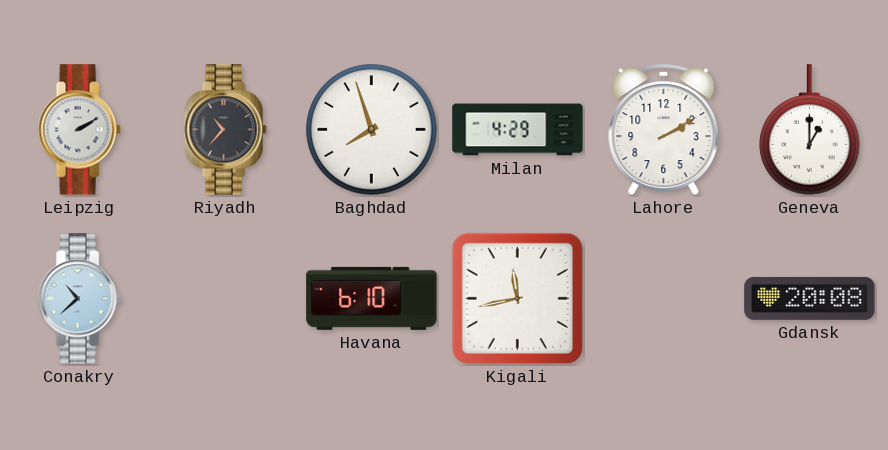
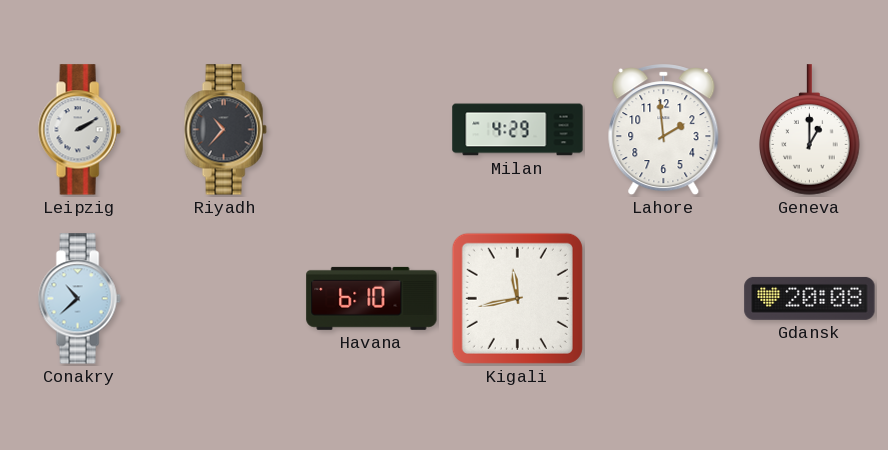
Baghdad: 7:57 -> none
Lahore: 2:10 -> 1:59
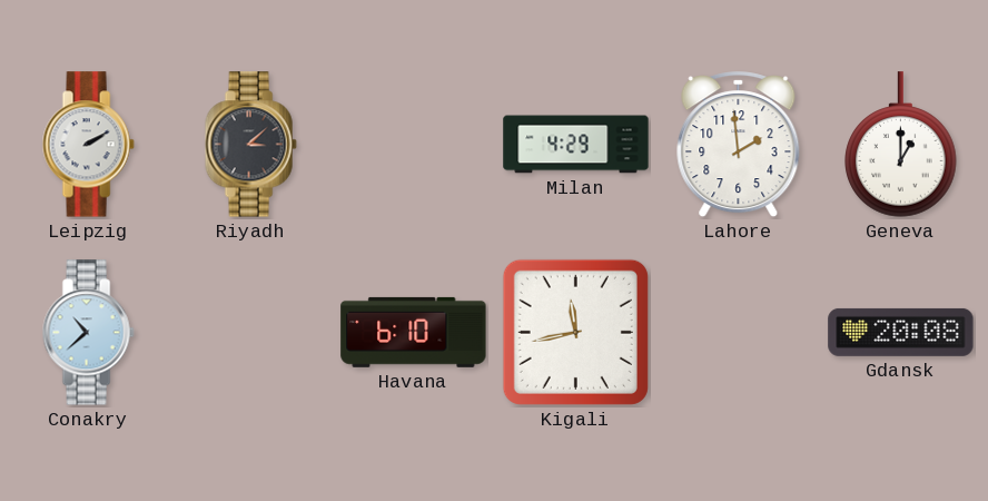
Riyadh: 10:37 -> 3:08
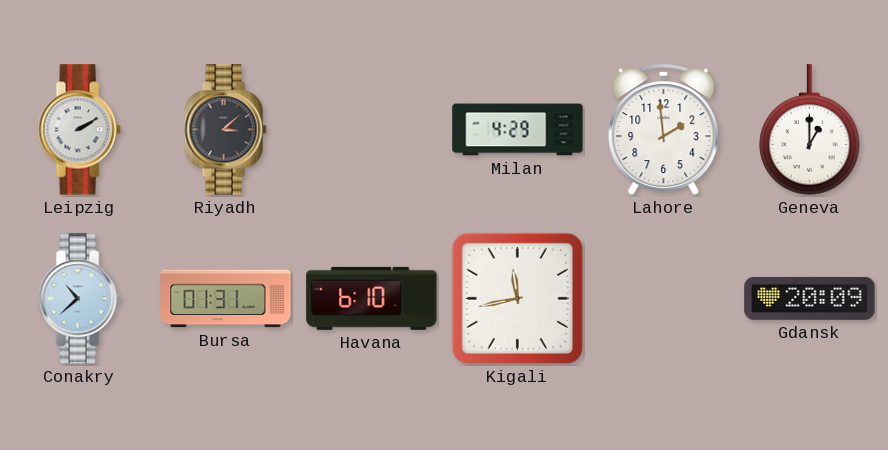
Bursa: none -> 01:31
Gdansk: 20:08 -> 20:09
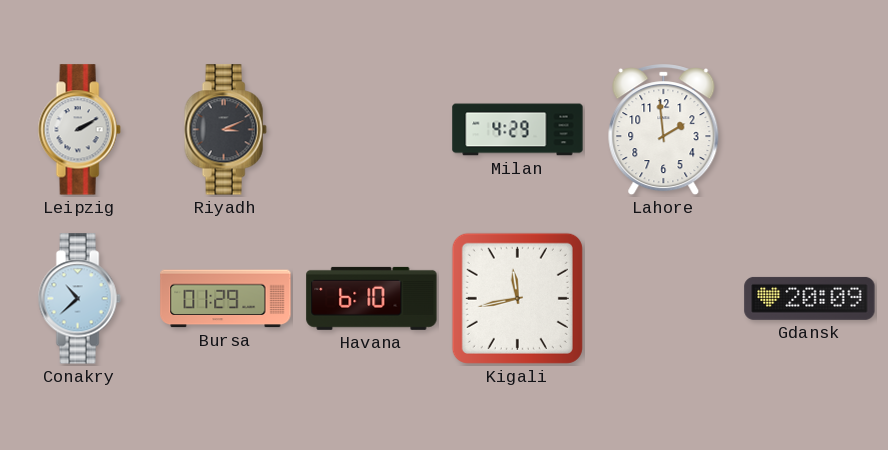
Riyadh: 3:08 -> 3:11
Geneva: 1:00 -> none
Bursa: 01:31 -> 01:29
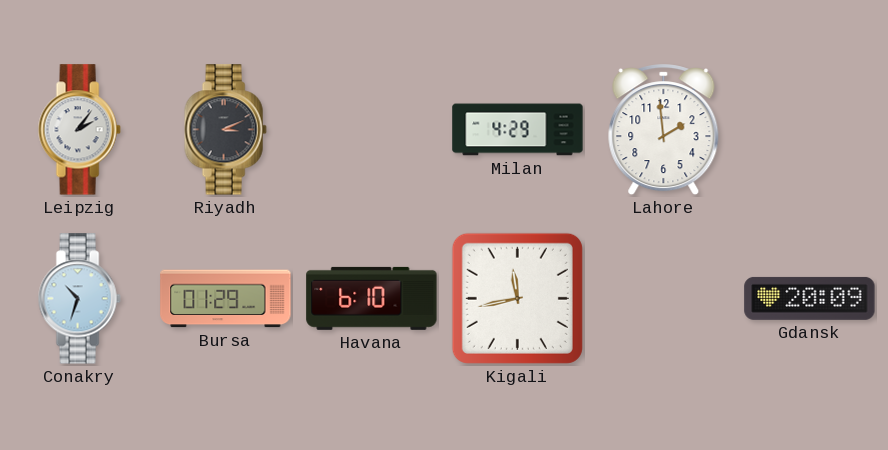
Leipzig: 2:10 -> 2:06
Conakry: 10:38 -> 10:33
